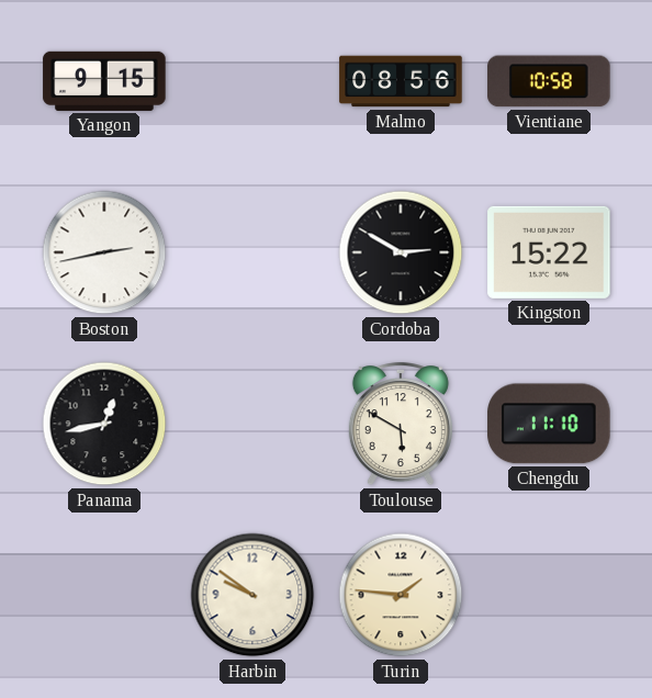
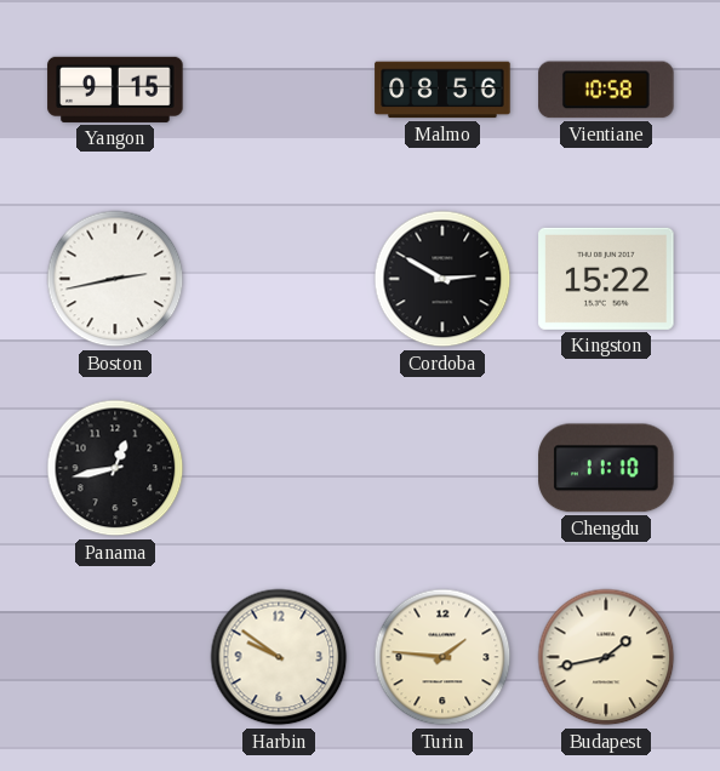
Toulouse: 5:50 -> none
Budapest: none -> 1:43
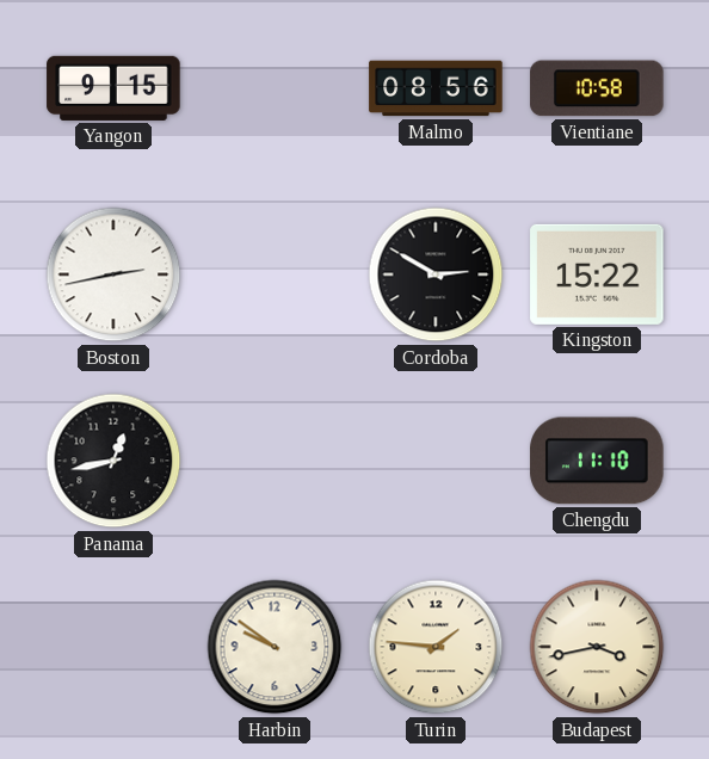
Budapest: 1:43 -> 3:43
